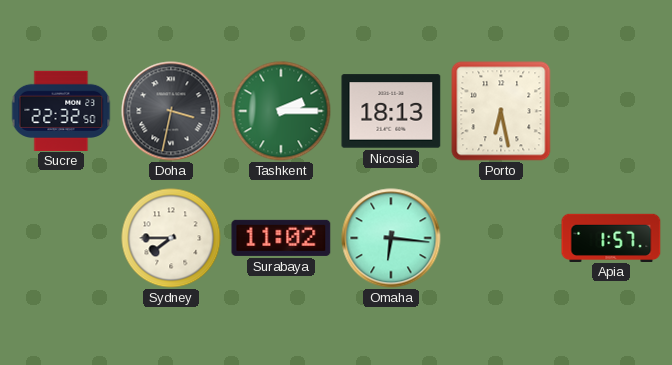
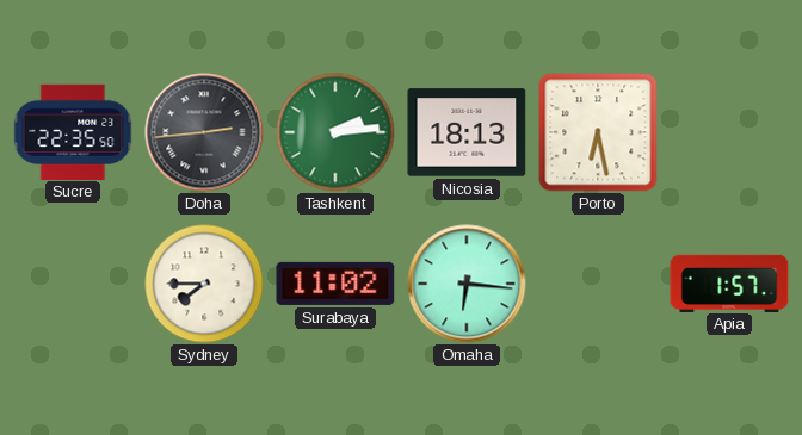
Sucre: 22:32 -> 22:35
Doha: 3:32 -> 2:44
Tashkent: 2:15 -> 2:14
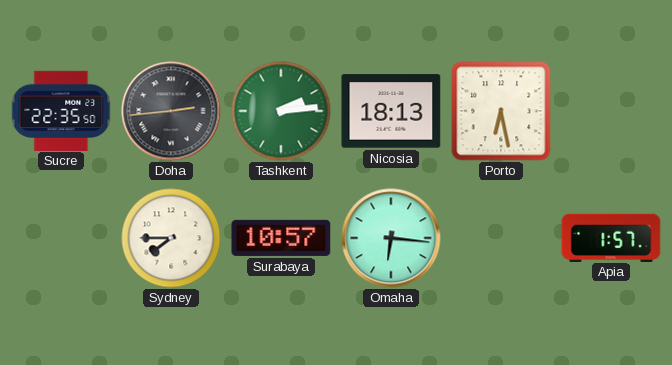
Surabaya: 11:02 -> 10:57
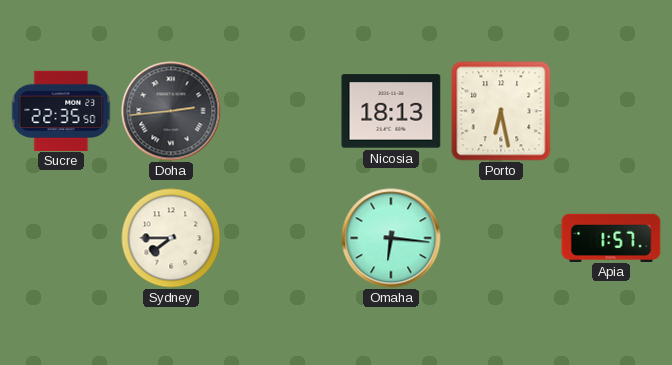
Tashkent: 2:14 -> none
Surabaya: 10:57 -> none
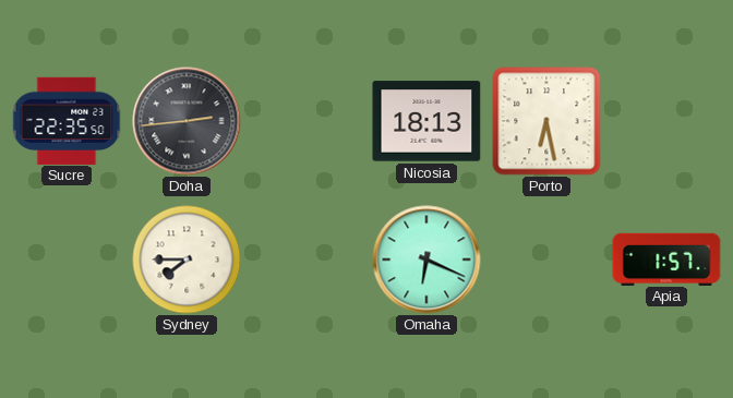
Omaha: 6:16 -> 6:19
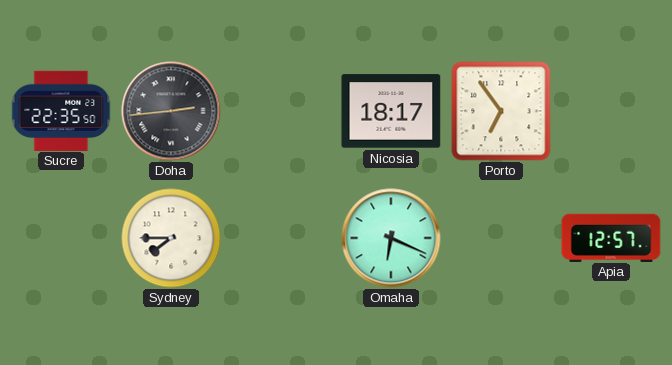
Nicosia: 18:13 -> 18:17
Porto: 6:28 -> 6:54
Apia: 1:57 -> 12:57
